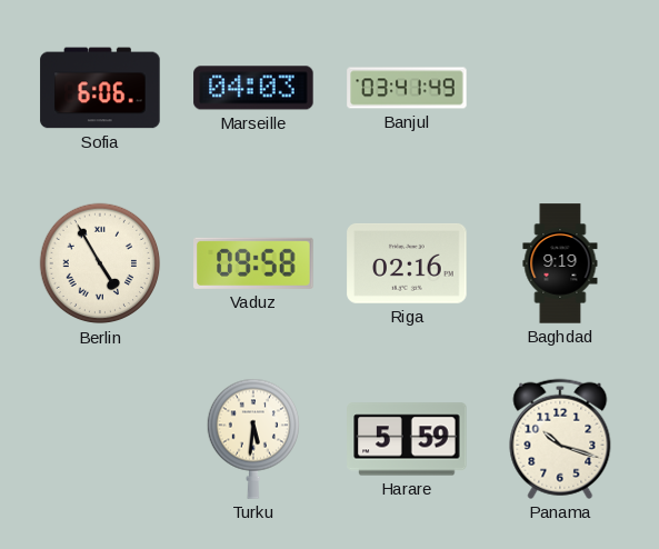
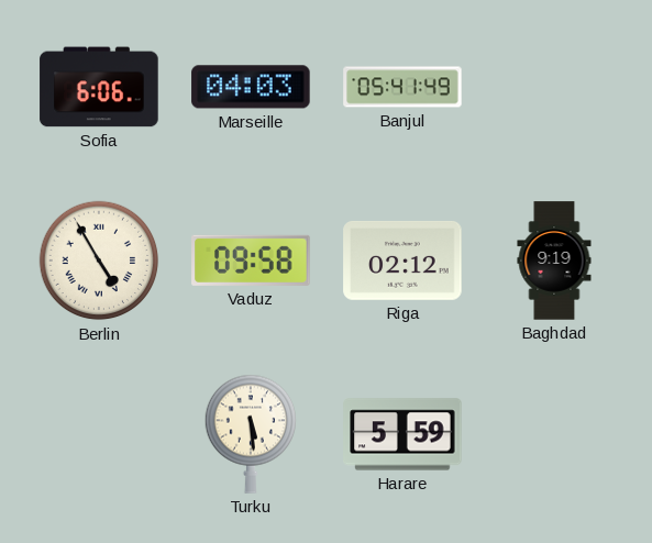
Banjul: 03:41 -> 05:41
Riga: 02:16 -> 02:12
Turku: 5:31 -> 5:29
Panama: 10:18 -> none
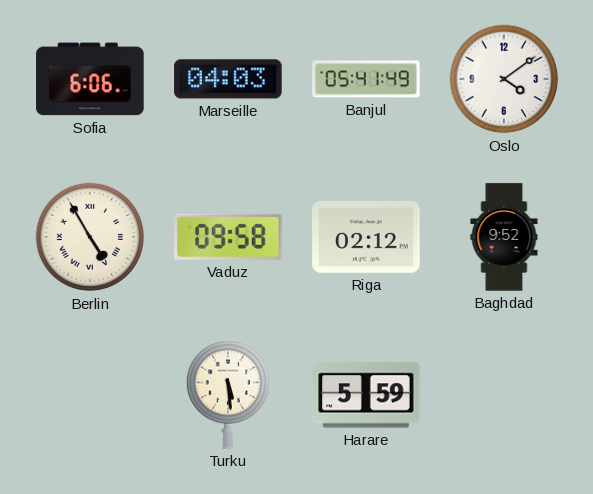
Oslo: none -> 4:09
Baghdad: 9:19 -> 9:52
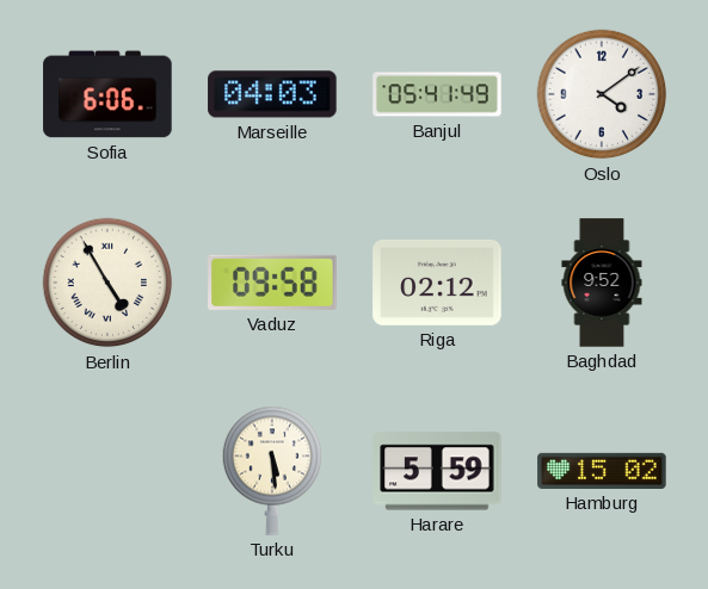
Hamburg: none -> 15:02
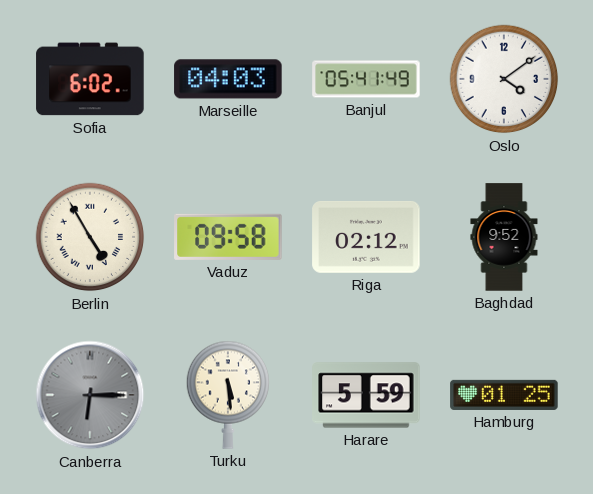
Sofia: 6:06 -> 6:02
Canberra: none -> 6:15
Hamburg: 15:02 -> 01:25
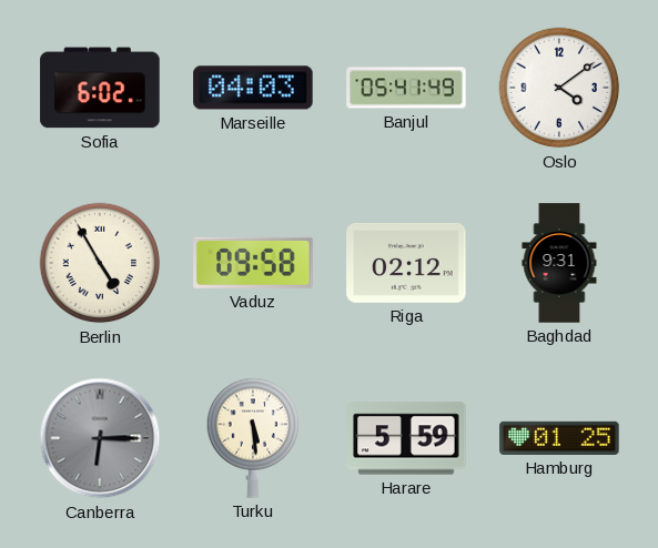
Baghdad: 9:52 -> 9:31
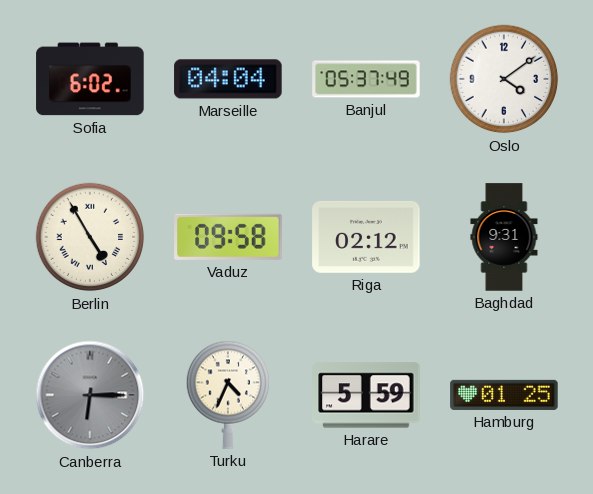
Marseille: 04:03 -> 04:04
Banjul: 05:41 -> 05:37
Turku: 5:29 -> 4:34
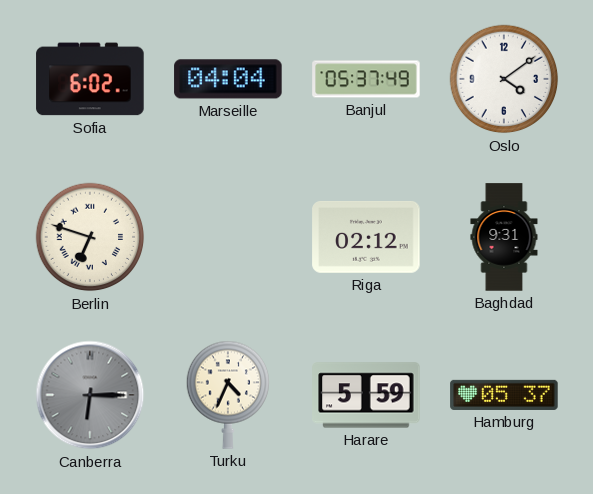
Berlin: 4:55 -> 6:48
Vaduz: 09:58 -> none
Hamburg: 01:25 -> 05:37
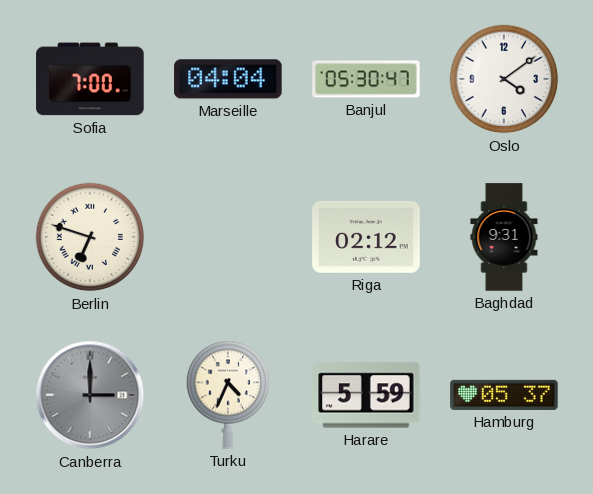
Sofia: 6:02 -> 7:00
Banjul: 05:37 -> 05:30
Canberra: 6:15 -> 3:00
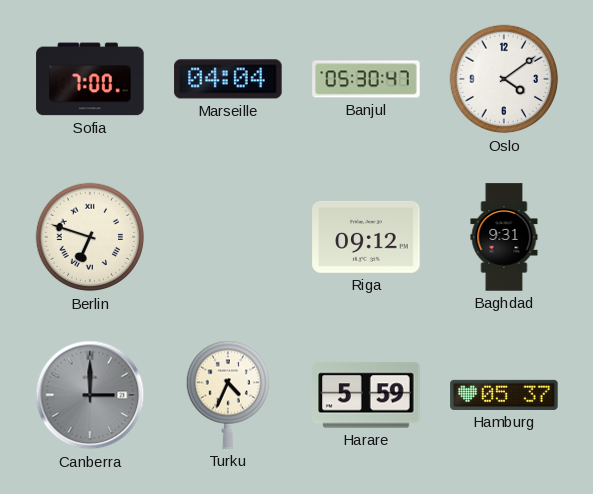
Riga: 02:12 -> 09:12
